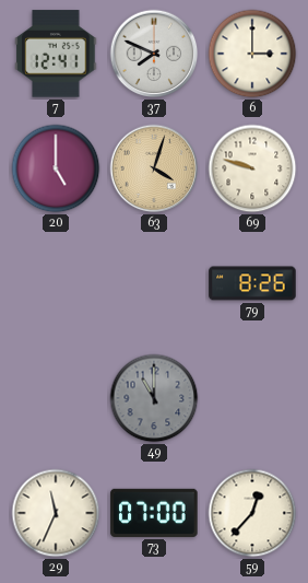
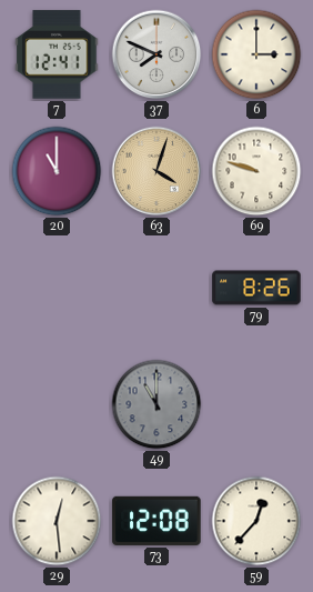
20: 5:00 -> 11:00
29: 11:34 -> 12:29
73: 07:00 -> 12:08
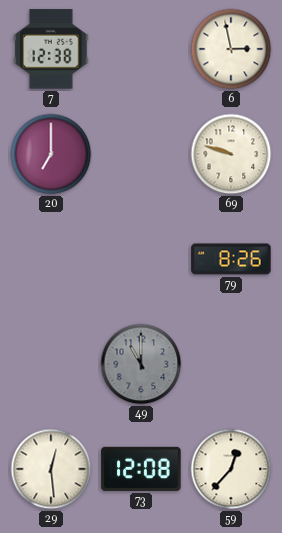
7: 12:41 -> 12:38
37: 7:49 -> none
6: 3:00 -> 2:58
20: 11:00 -> 7:00
63: 4:03 -> none
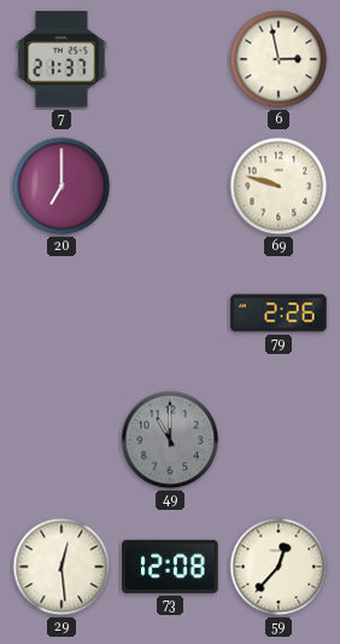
7: 12:38 -> 21:37
79: 8:26 -> 2:26
